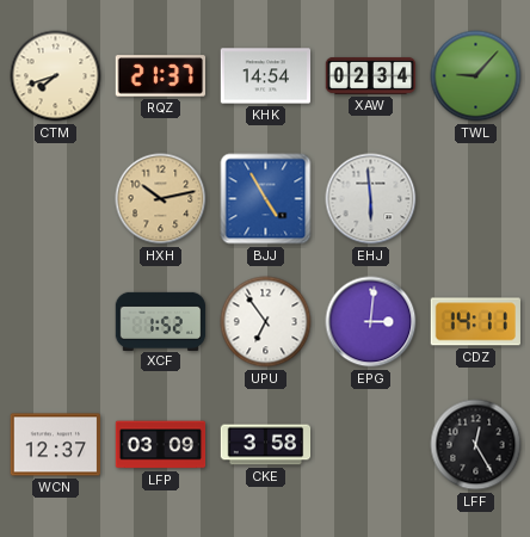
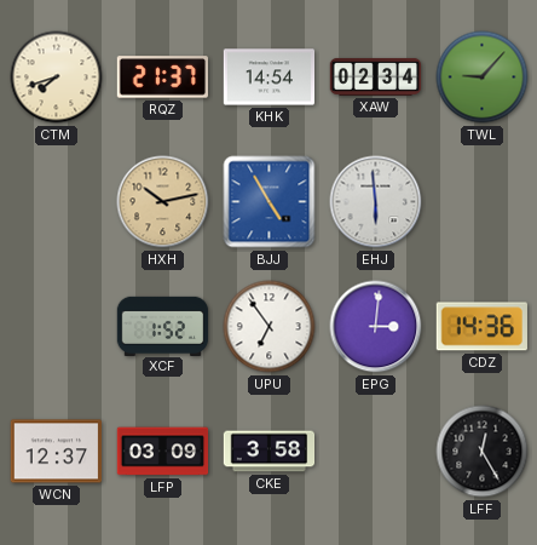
CDZ: 14:11 -> 14:36
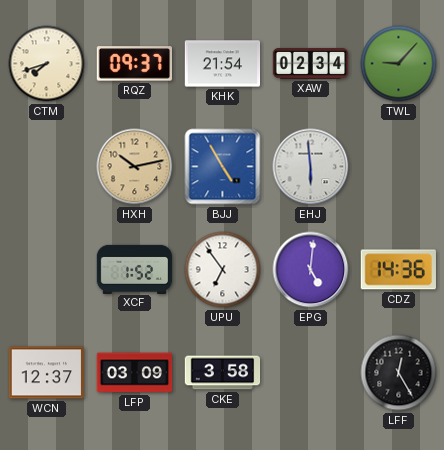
RQZ: 21:37 -> 09:37
KHK: 14:54 -> 21:54
EPG: 3:01 -> 5:01
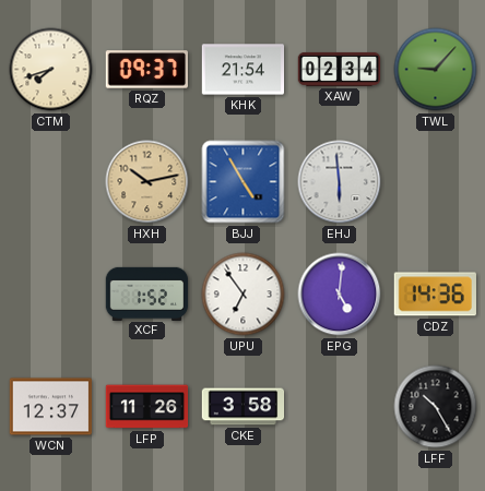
LFP: 03:09 -> 11:26
LFF: 12:25 -> 10:25
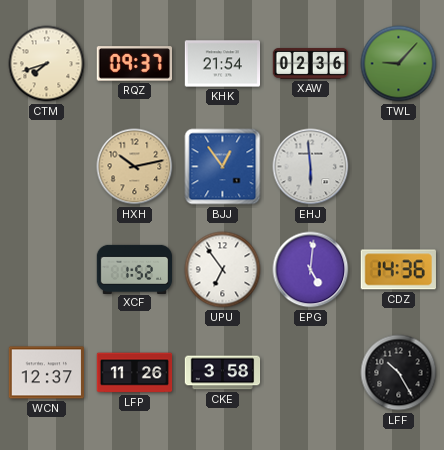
XAW: 02:34 -> 02:36
BJJ: 4:55 -> 12:54
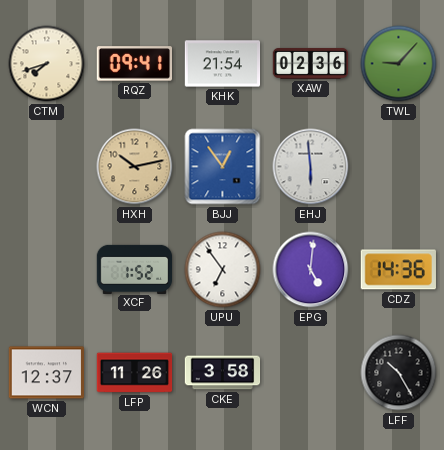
RQZ: 09:37 -> 09:41
